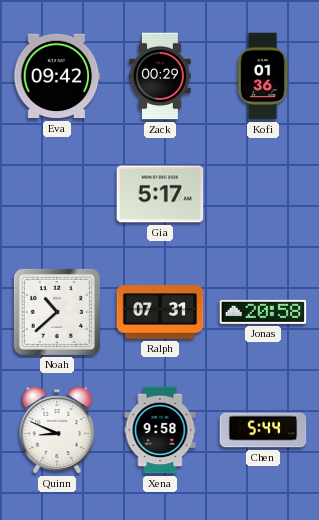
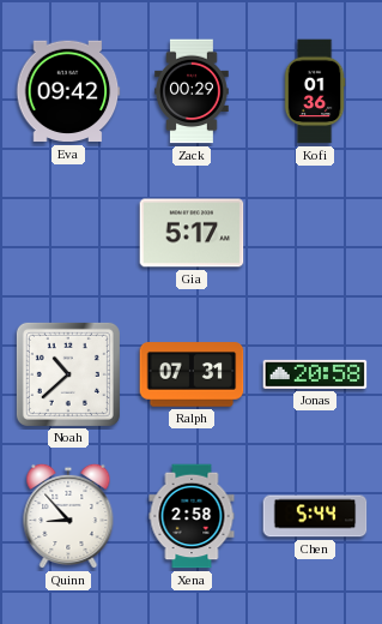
Quinn: 8:49 -> 8:53
Xena: 9:58 -> 2:58
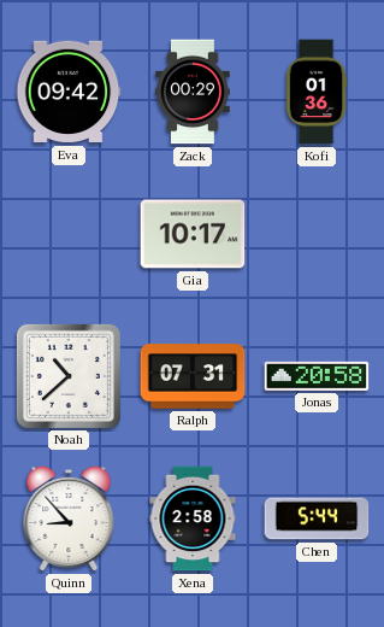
Gia: 5:17 -> 10:17
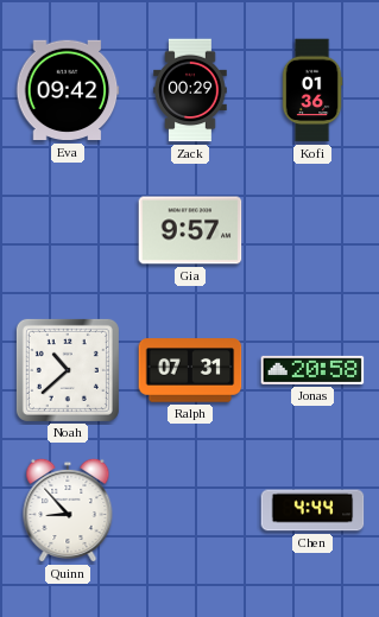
Gia: 10:17 -> 9:57
Xena: 2:58 -> none
Chen: 5:44 -> 4:44
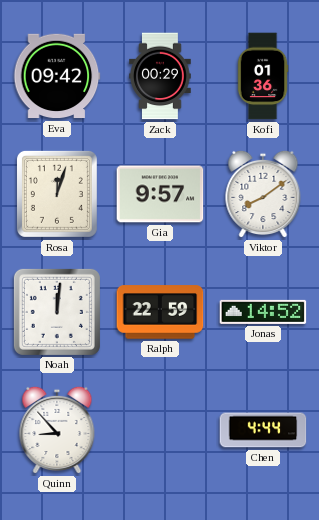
Rosa: none -> 12:03
Viktor: none -> 8:09
Noah: 10:38 -> 12:01
Ralph: 07:31 -> 22:59
Jonas: 20:58 -> 14:52
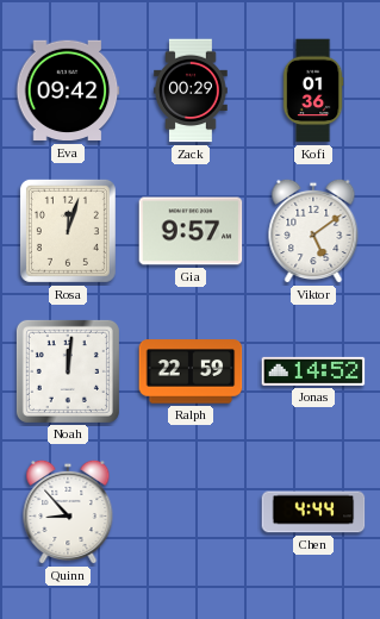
Viktor: 8:09 -> 5:09
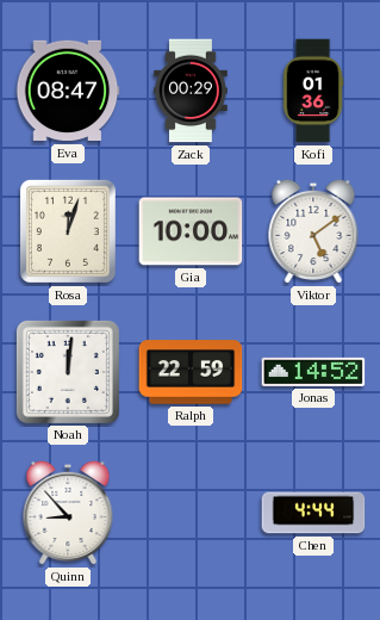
Eva: 09:42 -> 08:47
Gia: 9:57 -> 10:00
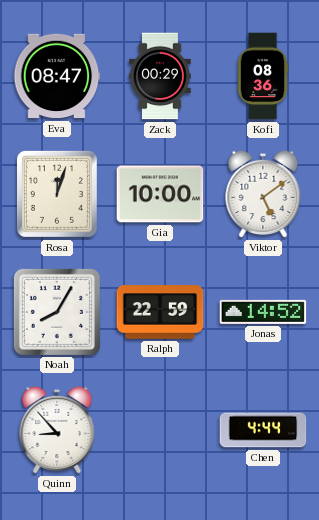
Kofi: 01:36 -> 08:36
Noah: 12:01 -> 8:05
